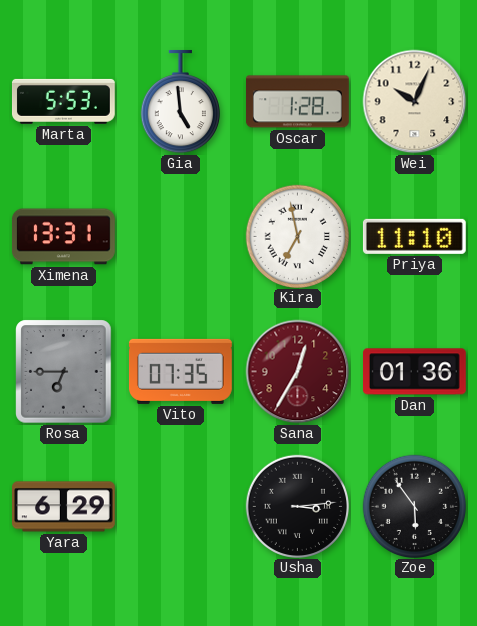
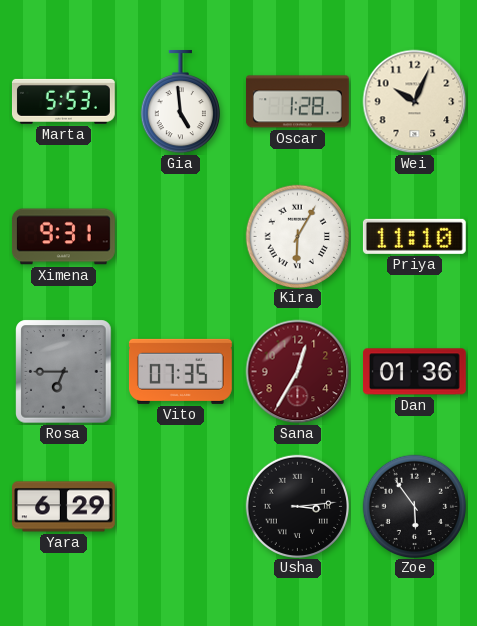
Ximena: 13:31 -> 9:31
Kira: 6:58 -> 6:05
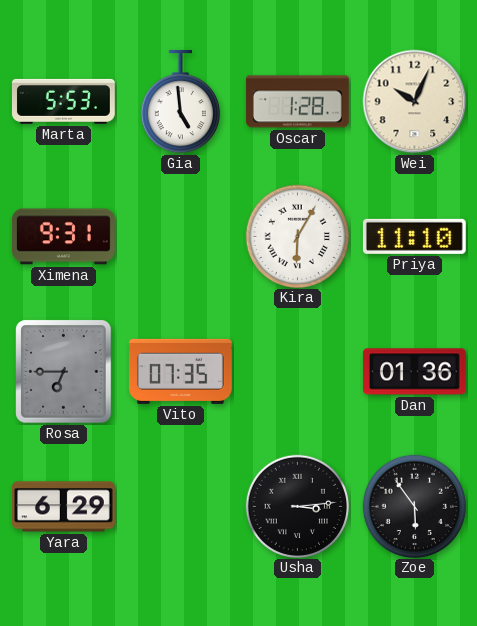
Sana: 12:35 -> none
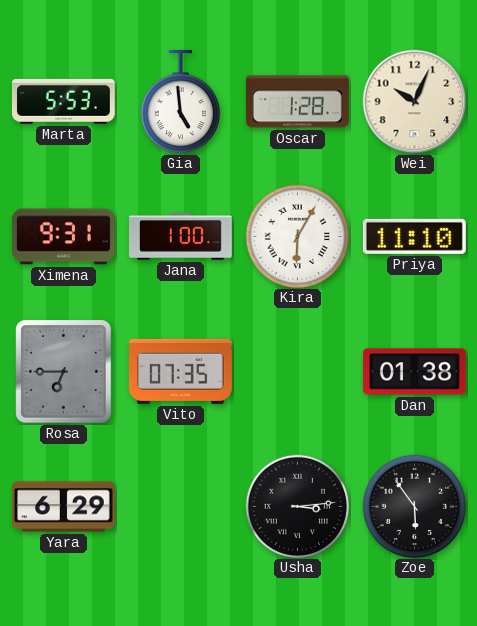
Jana: none -> 1:00
Dan: 01:36 -> 01:38
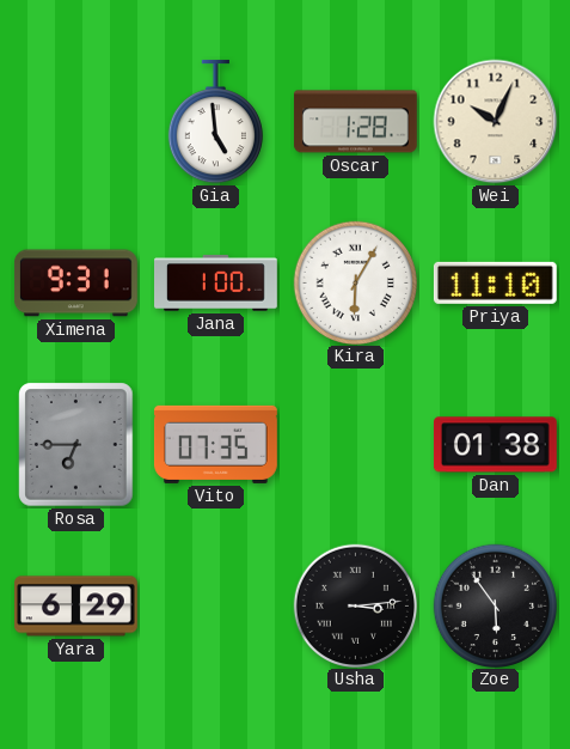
Marta: 5:53 -> none
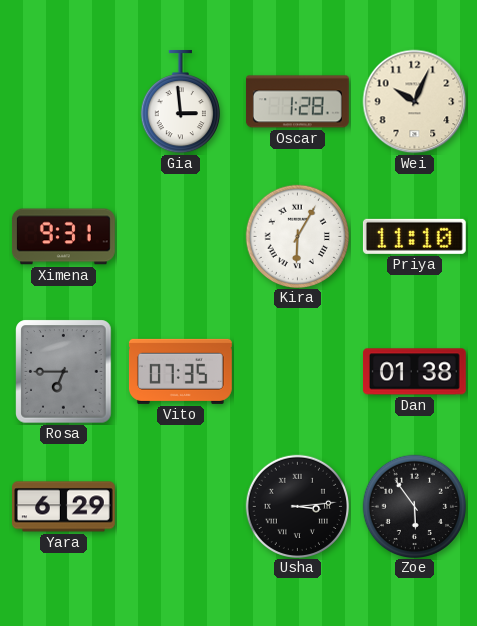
Gia: 4:59 -> 2:59
Jana: 1:00 -> none
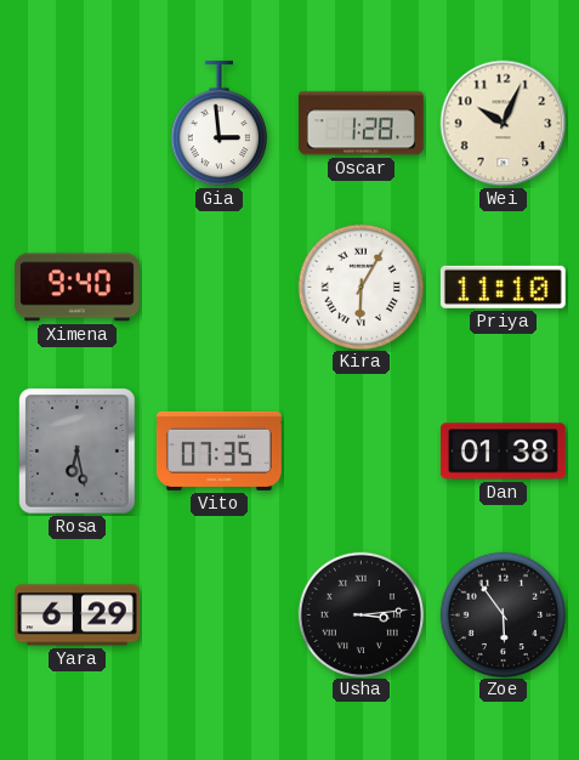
Ximena: 9:31 -> 9:40
Rosa: 6:45 -> 6:28
